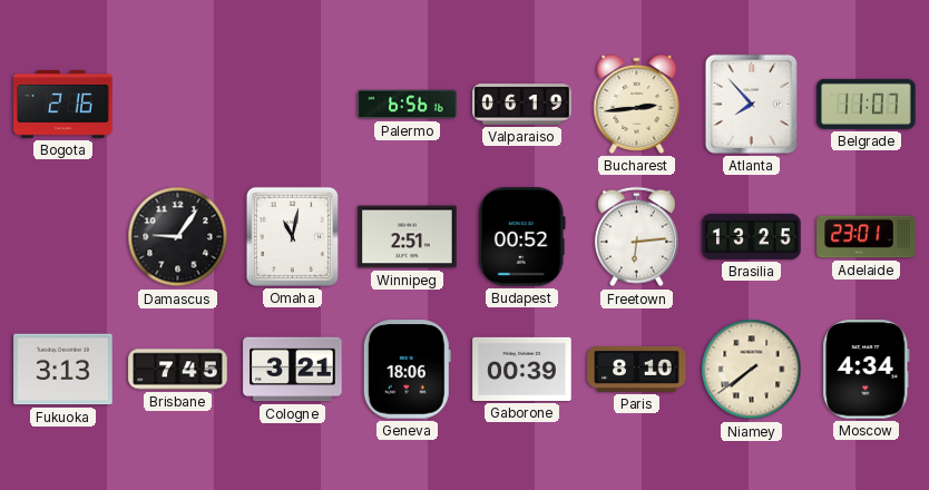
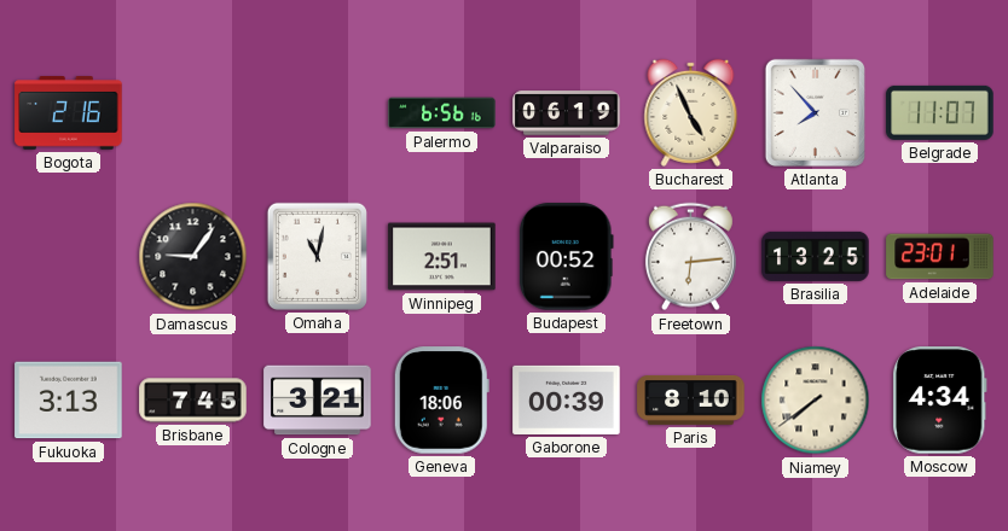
Bucharest: 2:44 -> 4:56
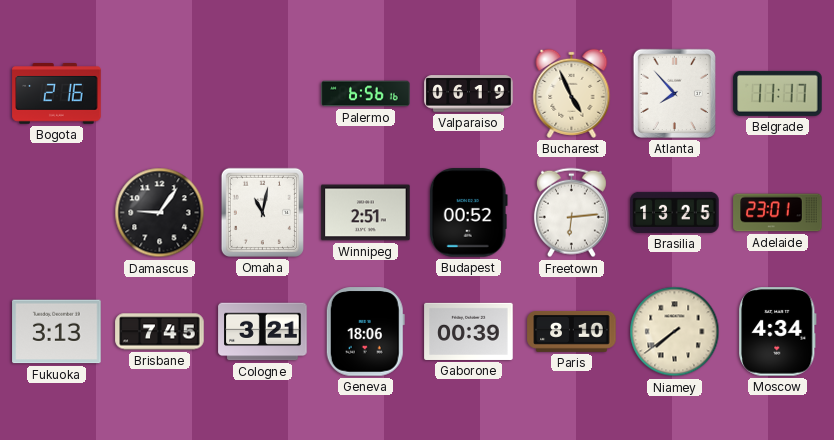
Belgrade: 11:07 -> 11:17
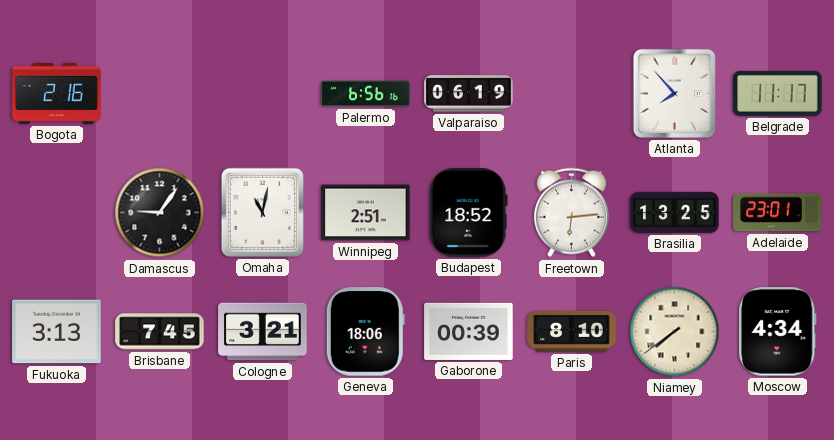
Bucharest: 4:56 -> none
Budapest: 00:52 -> 18:52
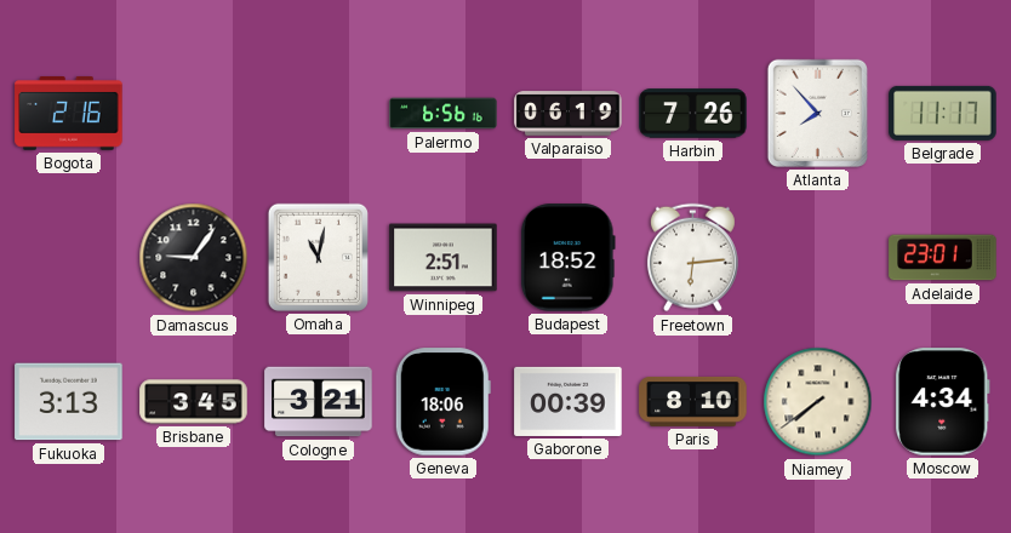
Harbin: none -> 7:26
Brasilia: 13:25 -> none
Brisbane: 7:45 -> 3:45
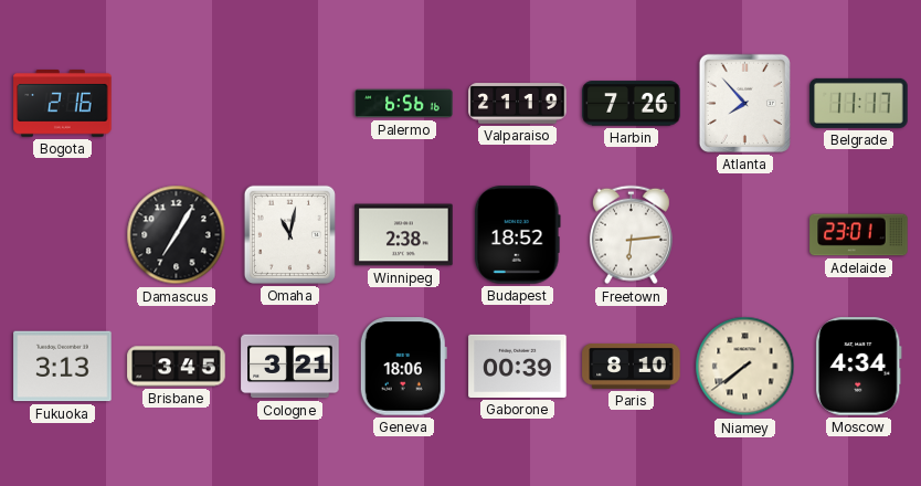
Valparaiso: 06:19 -> 21:19
Damascus: 9:06 -> 7:05
Winnipeg: 2:51 -> 2:38
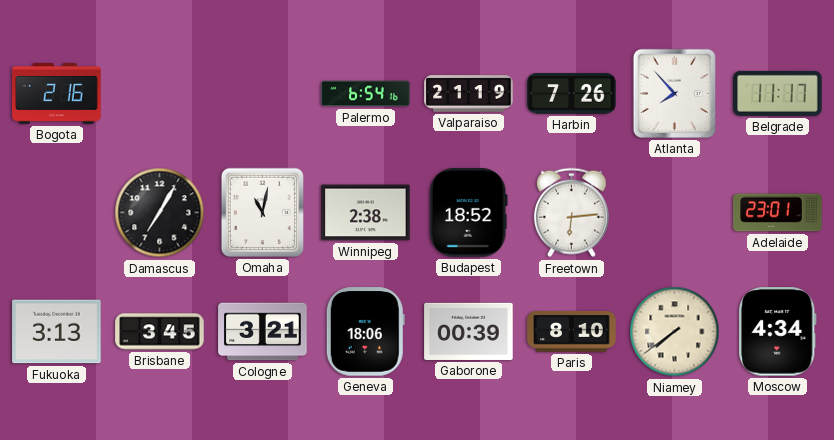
Palermo: 6:56 -> 6:54
